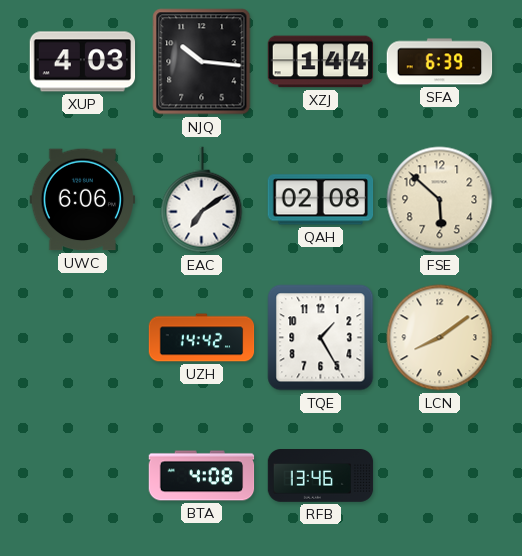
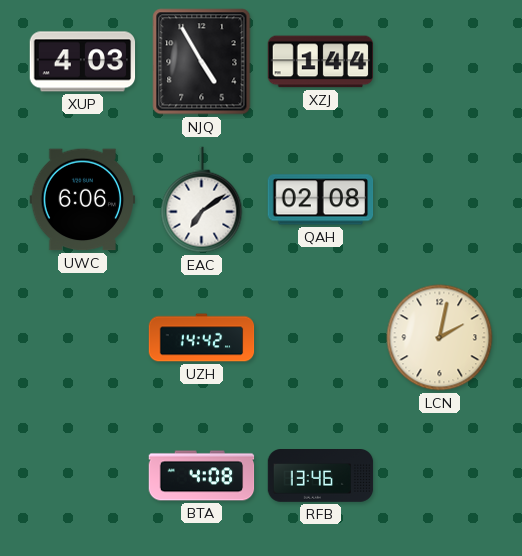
NJQ: 10:16 -> 4:55
SFA: 6:39 -> none
FSE: 5:52 -> none
TQE: 1:25 -> none
LCN: 8:09 -> 2:02
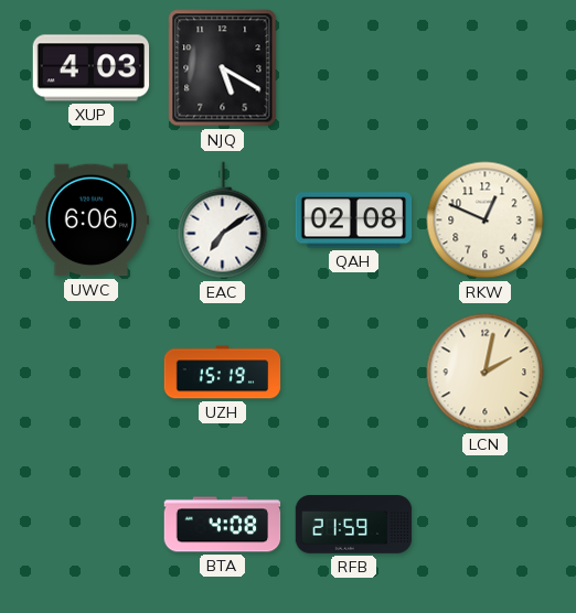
NJQ: 4:55 -> 5:20
XZJ: 1:44 -> none
RKW: none -> 12:49
UZH: 14:42 -> 15:19
RFB: 13:46 -> 21:59
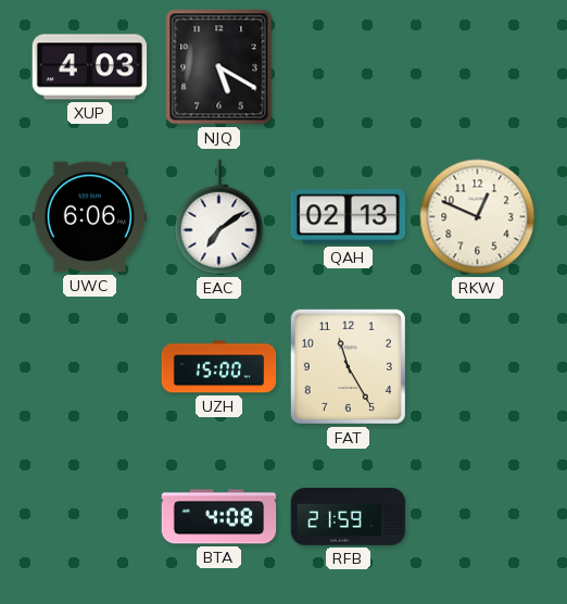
QAH: 02:08 -> 02:13
UZH: 15:19 -> 15:00
FAT: none -> 11:25
LCN: 2:02 -> none
